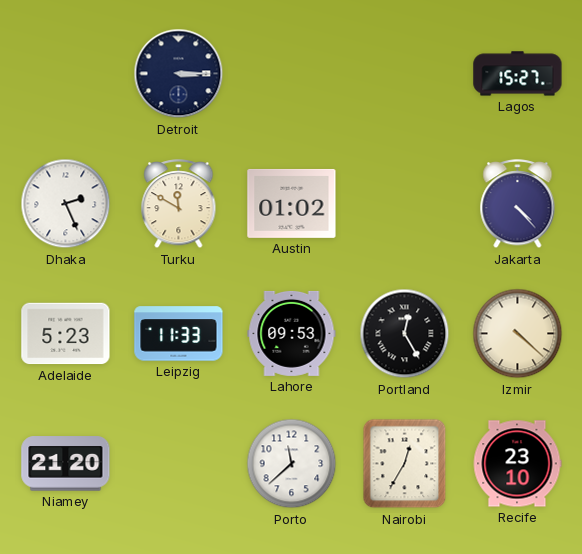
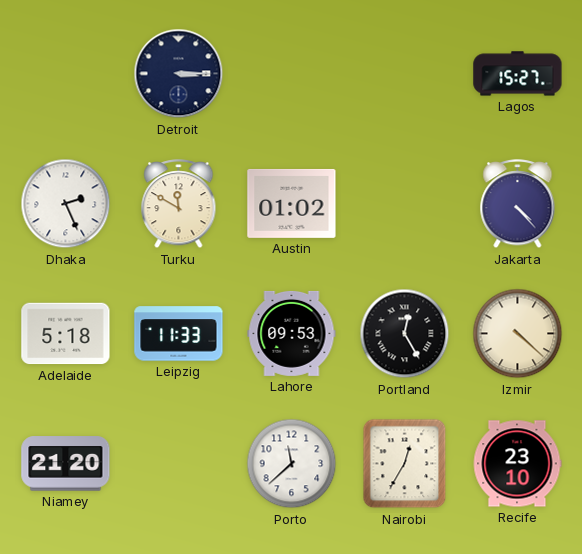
Adelaide: 5:23 -> 5:18
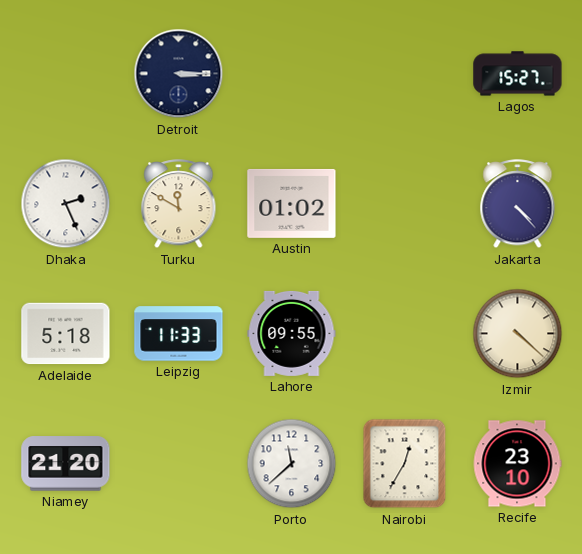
Lahore: 09:53 -> 09:55
Portland: 12:25 -> none
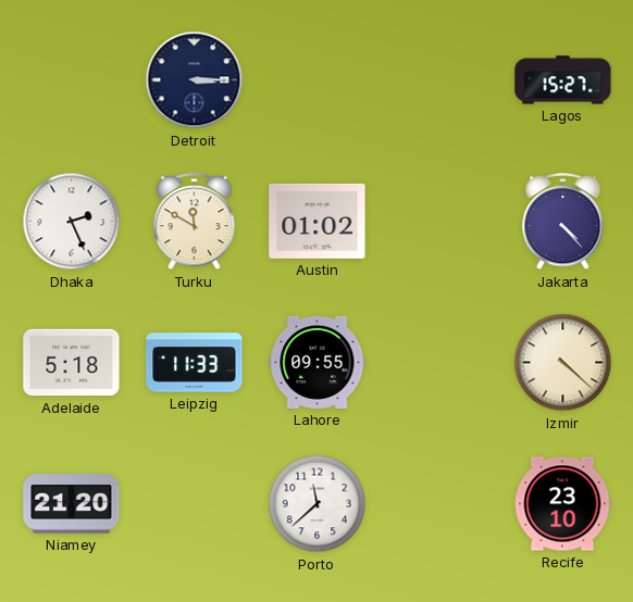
Nairobi: 12:35 -> none
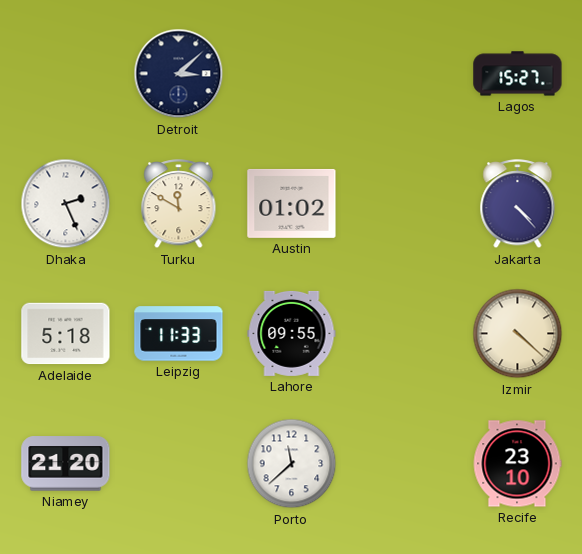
Detroit: 3:15 -> 3:08
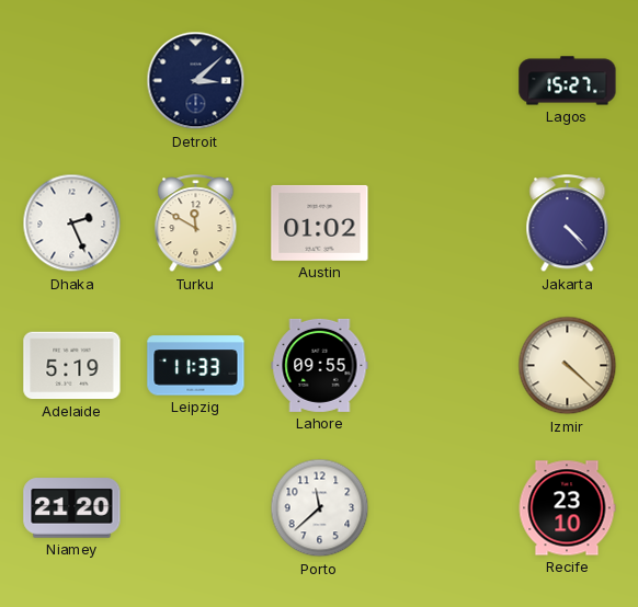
Adelaide: 5:18 -> 5:19
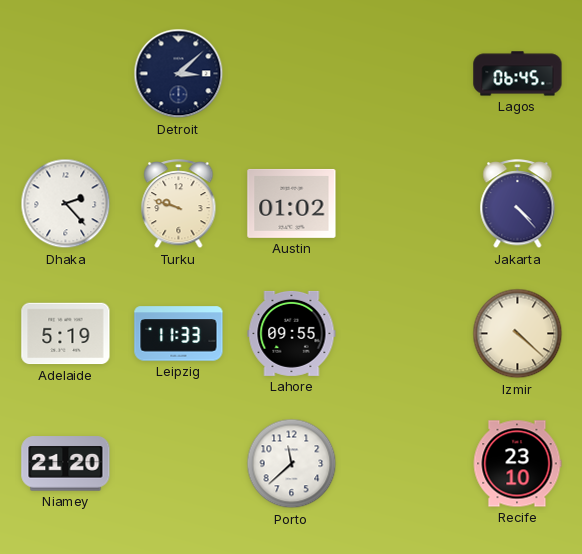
Lagos: 15:27 -> 06:45
Dhaka: 2:26 -> 2:23
Turku: 11:50 -> 9:48
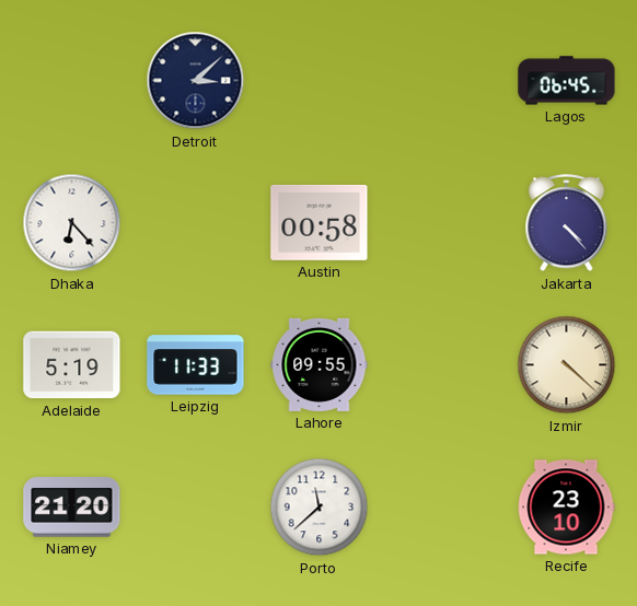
Dhaka: 2:23 -> 6:23
Turku: 9:48 -> none
Austin: 01:02 -> 00:58
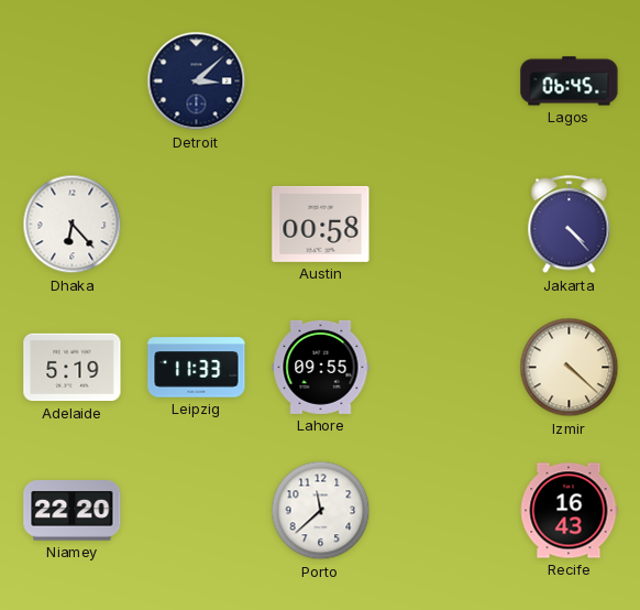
Niamey: 21:20 -> 22:20
Recife: 23:10 -> 16:43
